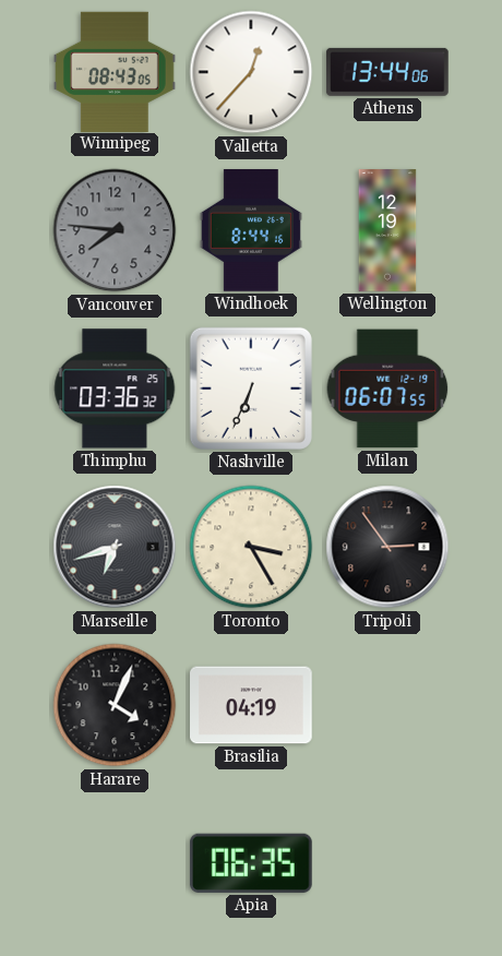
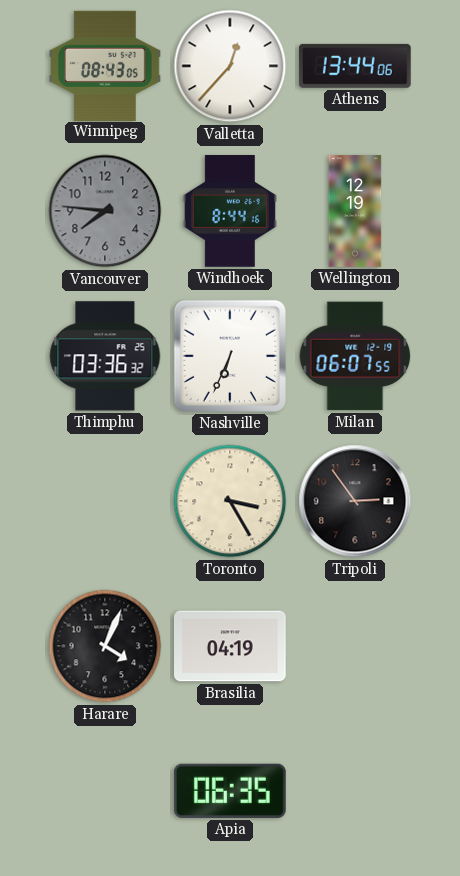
Marseille: 6:42 -> none
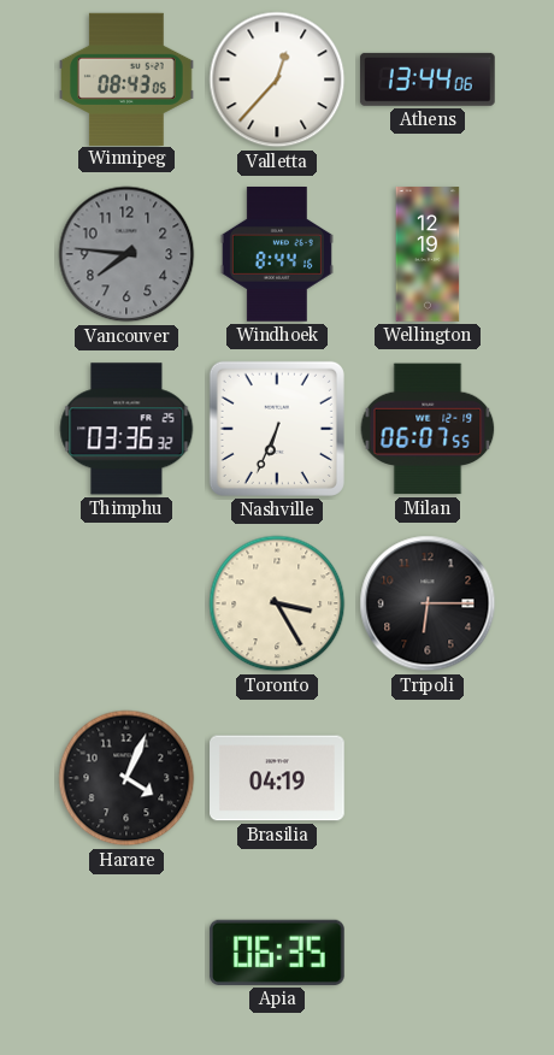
Tripoli: 2:54 -> 6:15
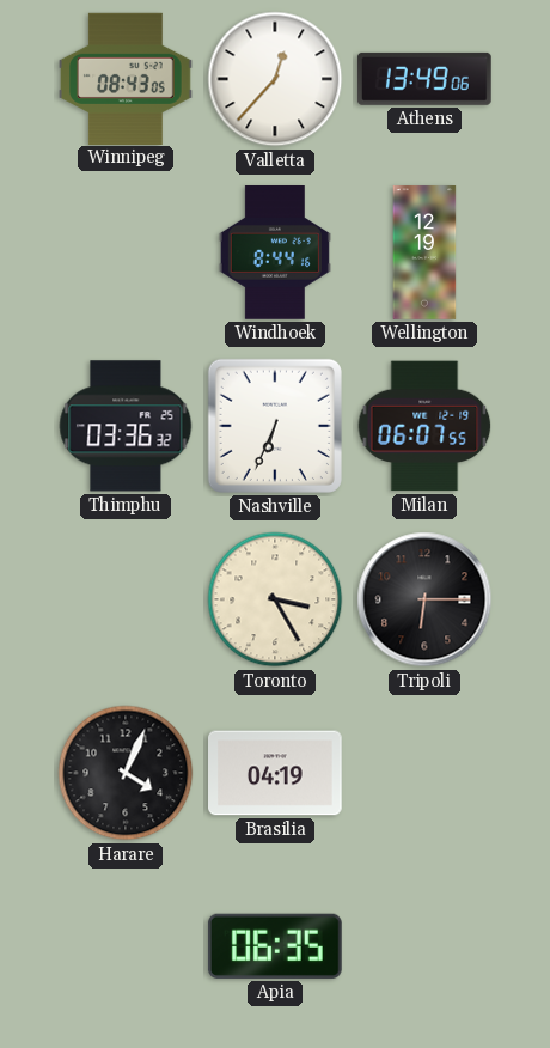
Athens: 13:44 -> 13:49
Vancouver: 7:46 -> none
